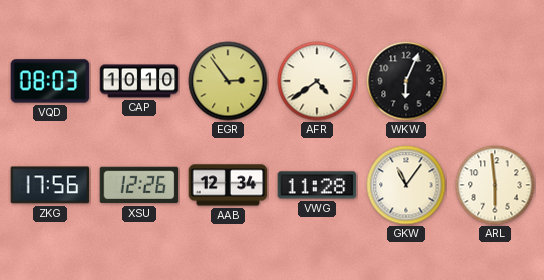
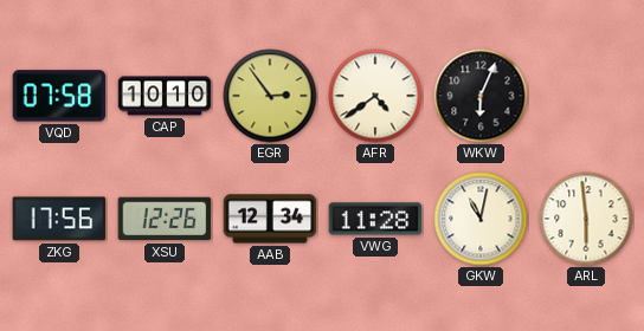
VQD: 08:03 -> 07:58
GKW: 11:06 -> 11:02
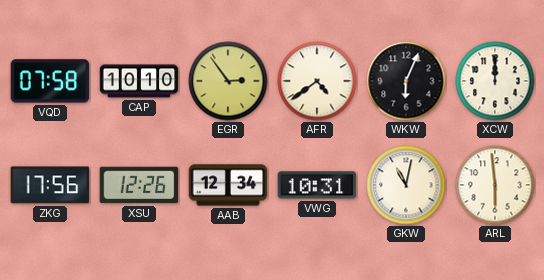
XCW: none -> 12:00
VWG: 11:28 -> 10:31
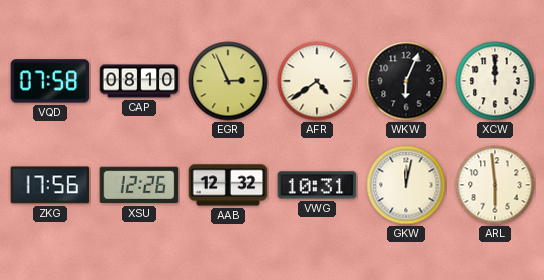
CAP: 10:10 -> 08:10
EGR: 2:54 -> 2:56
AAB: 12:34 -> 12:32
GKW: 11:02 -> 12:02
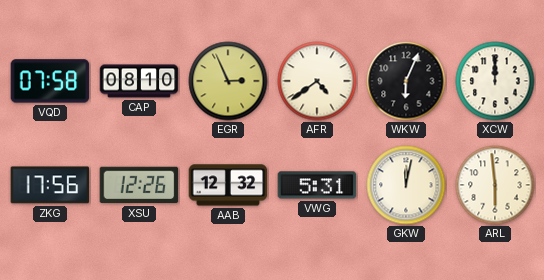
VWG: 10:31 -> 5:31
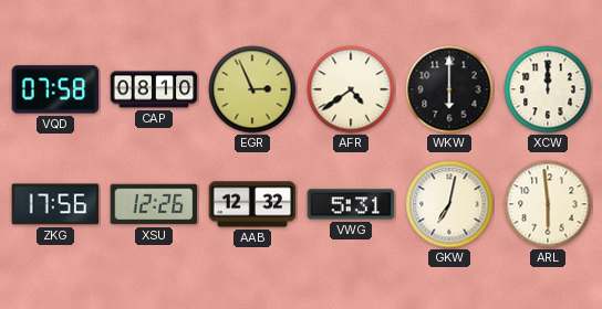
WKW: 6:04 -> 6:00
GKW: 12:02 -> 7:02
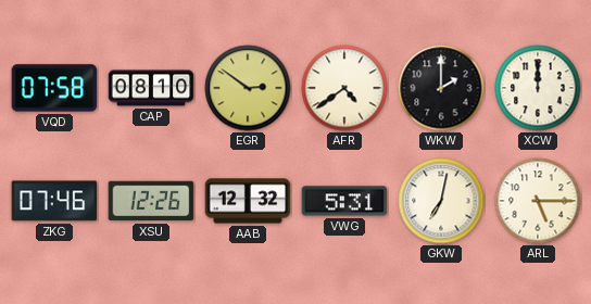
EGR: 2:56 -> 2:51
WKW: 6:00 -> 2:00
ZKG: 17:56 -> 07:46
ARL: 5:59 -> 5:15
